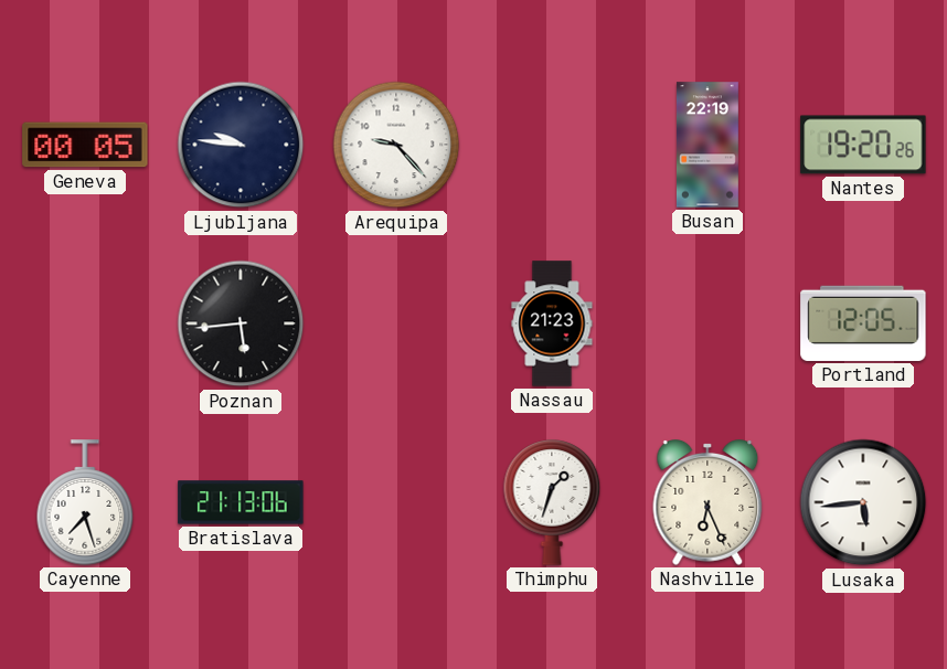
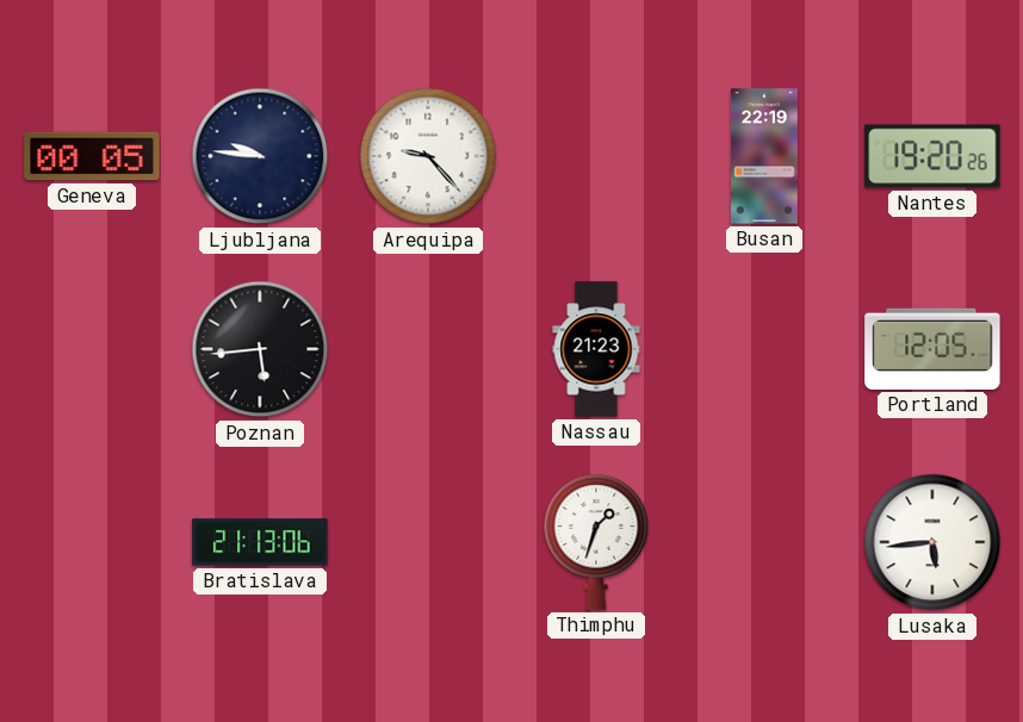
Cayenne: 7:27 -> none
Nashville: 6:26 -> none
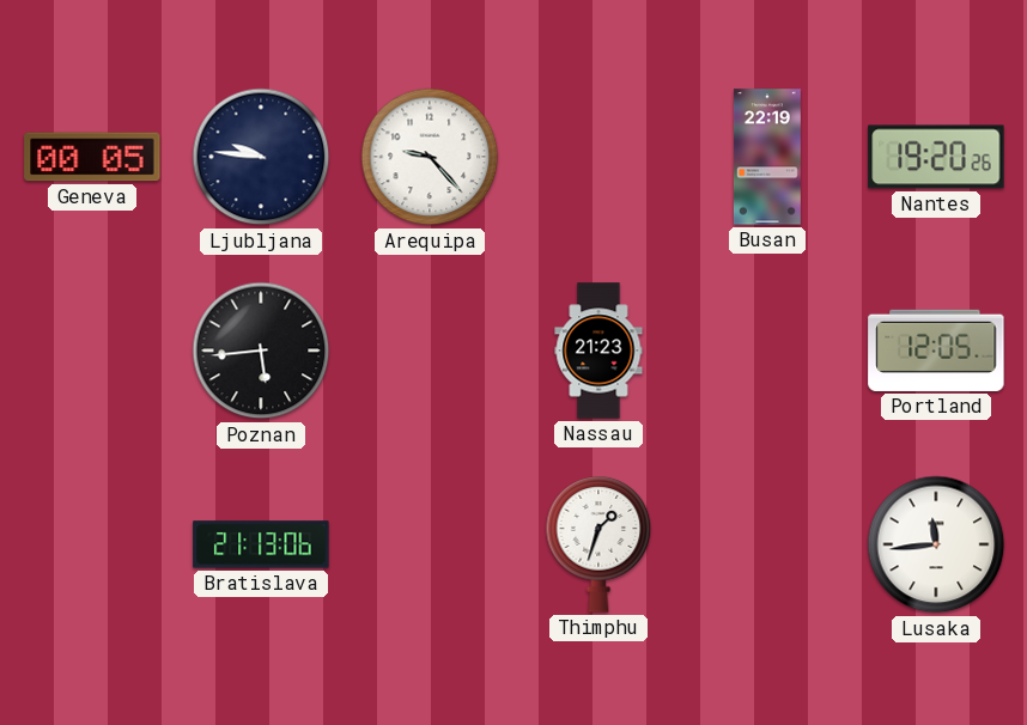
Lusaka: 5:44 -> 11:44
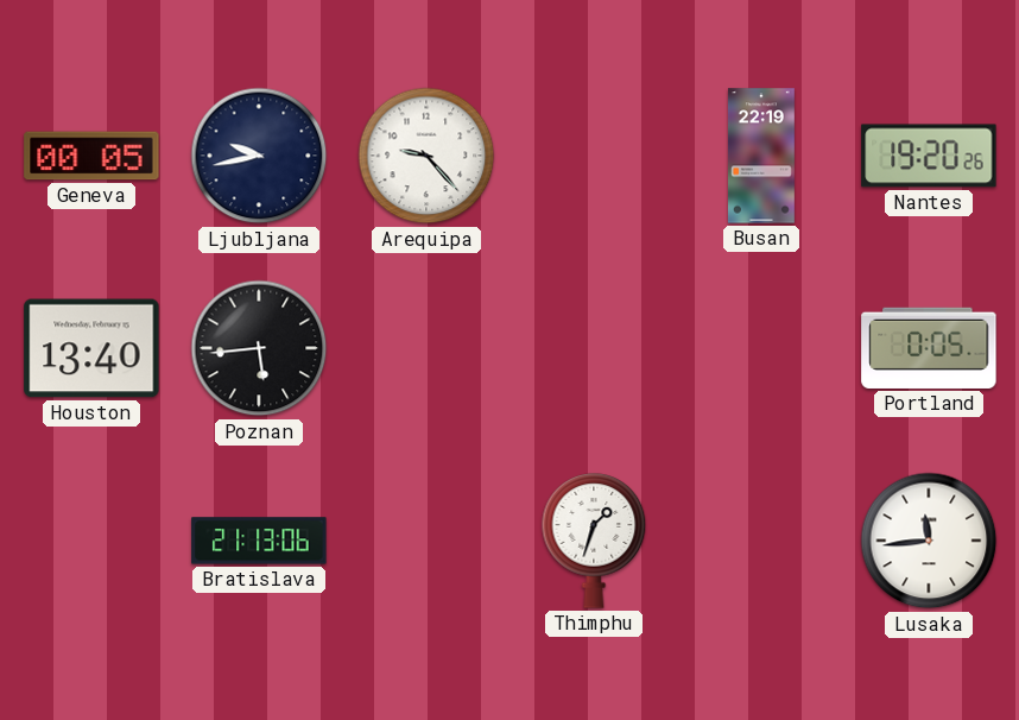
Ljubljana: 9:46 -> 9:43
Houston: none -> 13:40
Nassau: 21:23 -> none
Portland: 12:05 -> 0:05
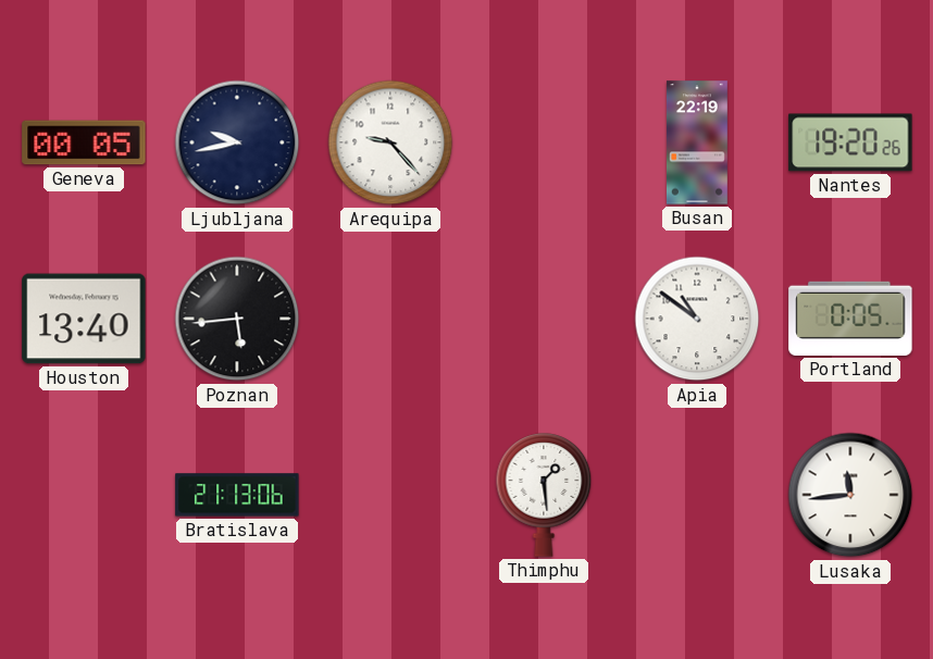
Apia: none -> 10:51
Thimphu: 1:33 -> 1:29
